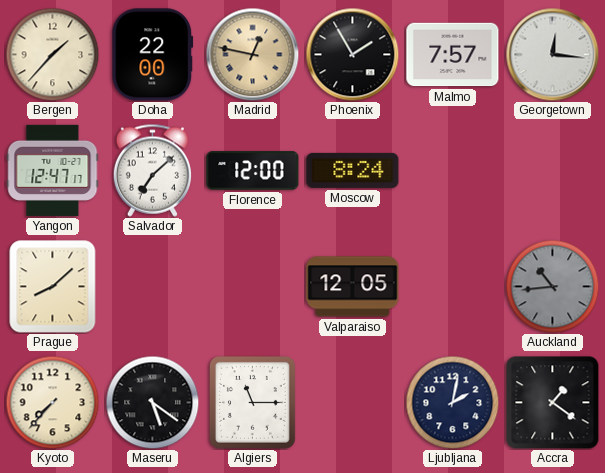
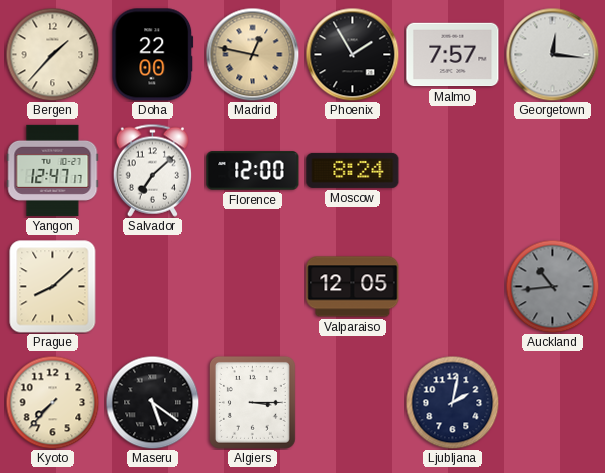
Algiers: 11:15 -> 3:15
Accra: 1:21 -> none
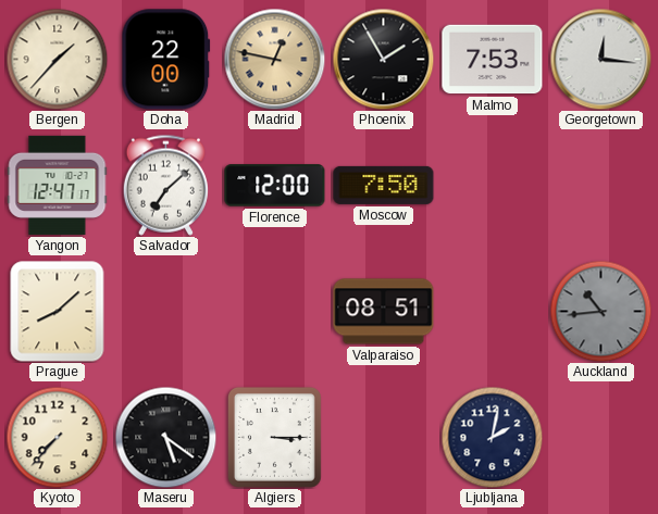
Malmo: 7:57 -> 7:53
Moscow: 8:24 -> 7:50
Valparaiso: 12:05 -> 08:51
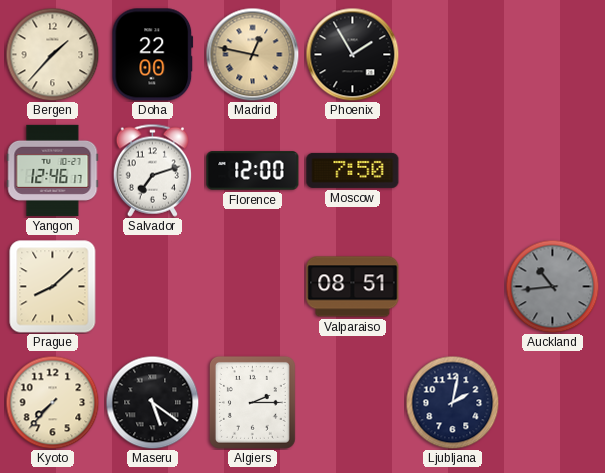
Malmo: 7:53 -> none
Georgetown: 12:16 -> none
Yangon: 12:47 -> 12:46
Salvador: 7:08 -> 7:12
Algiers: 3:15 -> 2:15
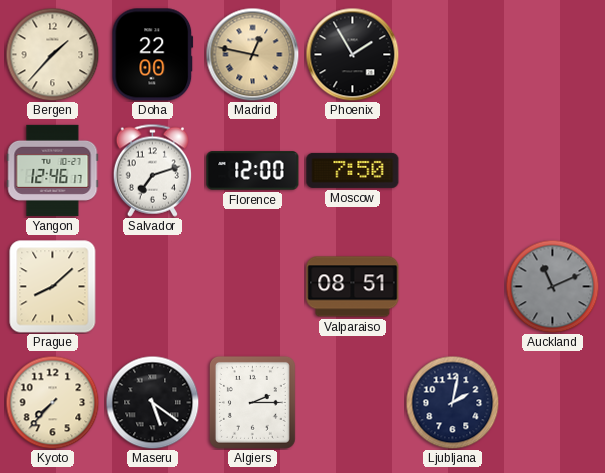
Auckland: 10:44 -> 11:11
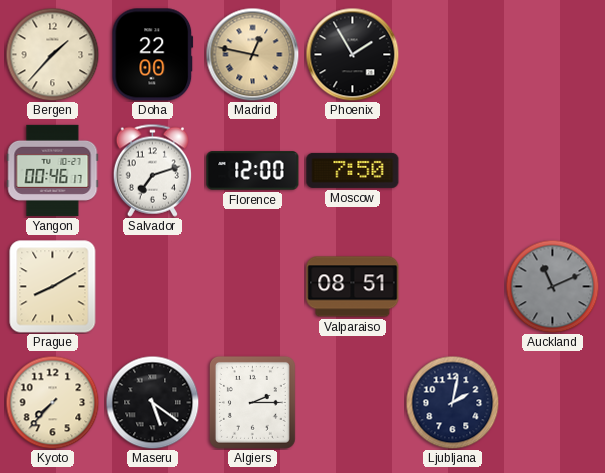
Yangon: 12:46 -> 00:46
Prague: 8:08 -> 8:10
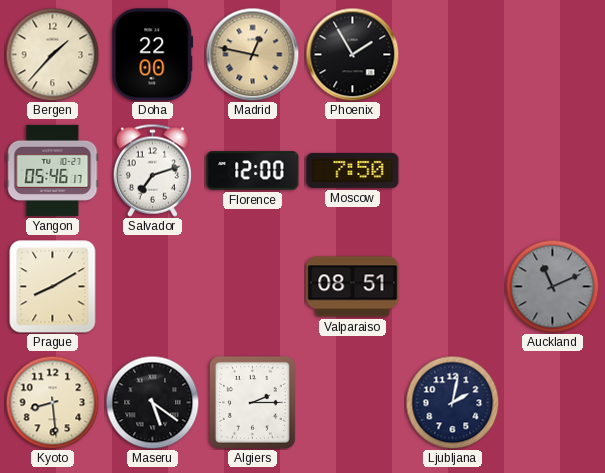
Yangon: 00:46 -> 05:46
Kyoto: 7:37 -> 8:29
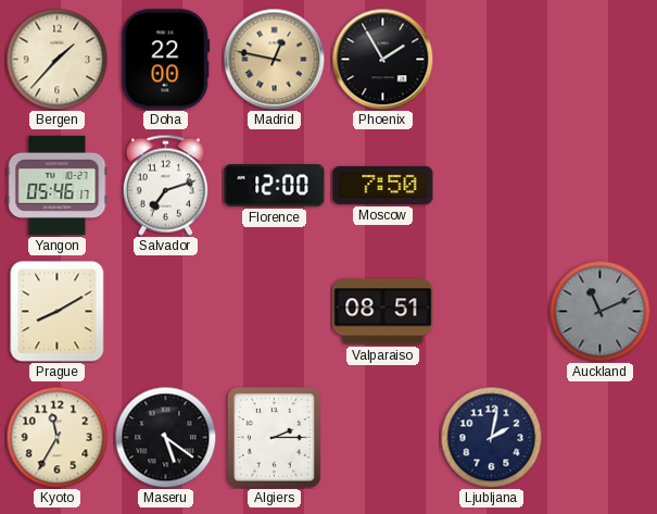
Kyoto: 8:29 -> 11:35
